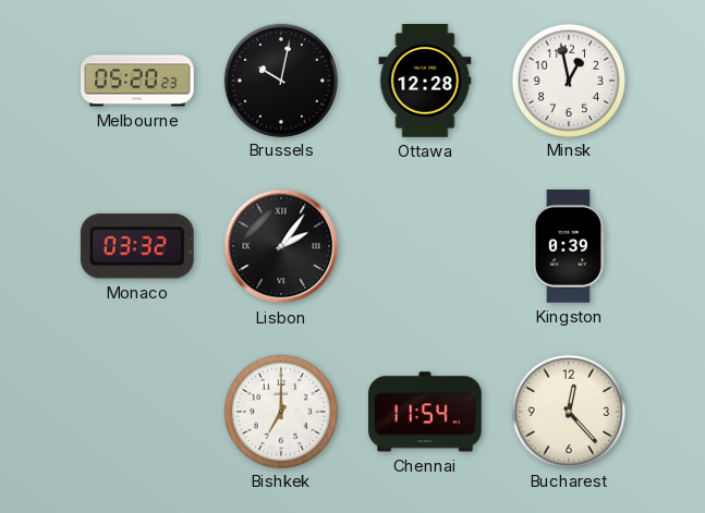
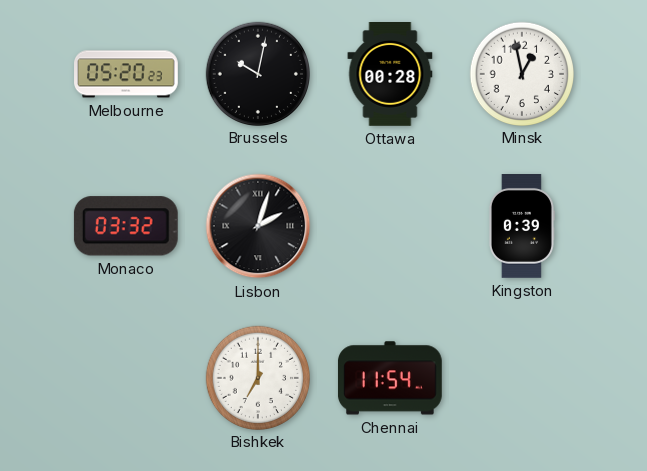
Ottawa: 12:28 -> 00:28
Lisbon: 2:06 -> 2:03
Bucharest: 12:23 -> none
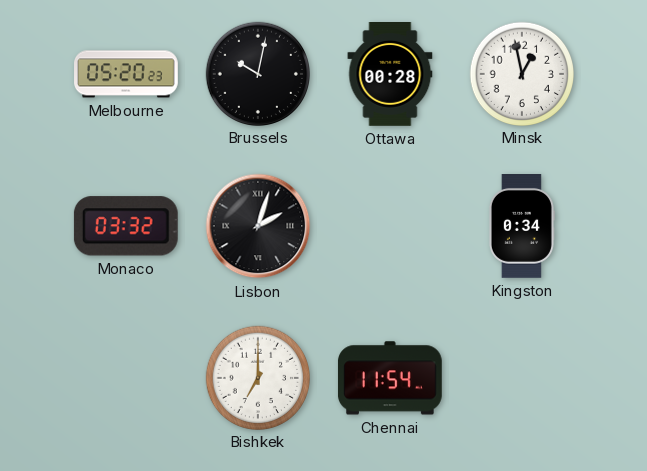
Kingston: 0:39 -> 0:34
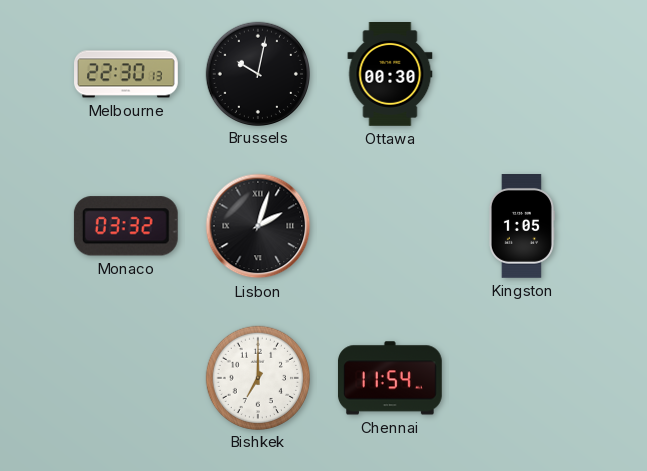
Melbourne: 05:20 -> 22:30
Ottawa: 00:28 -> 00:30
Minsk: 12:58 -> none
Kingston: 0:34 -> 1:05
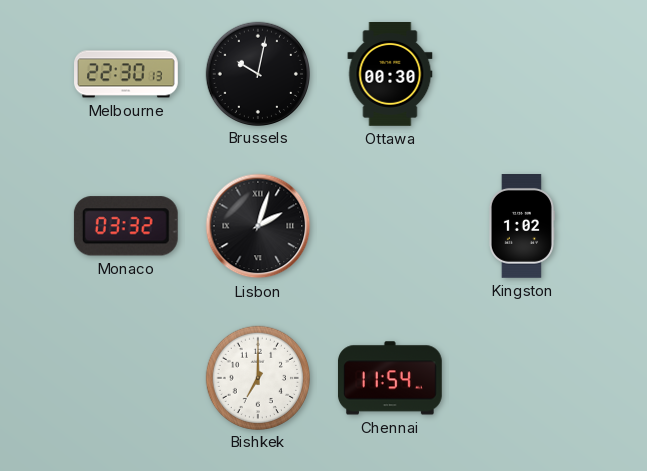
Kingston: 1:05 -> 1:02
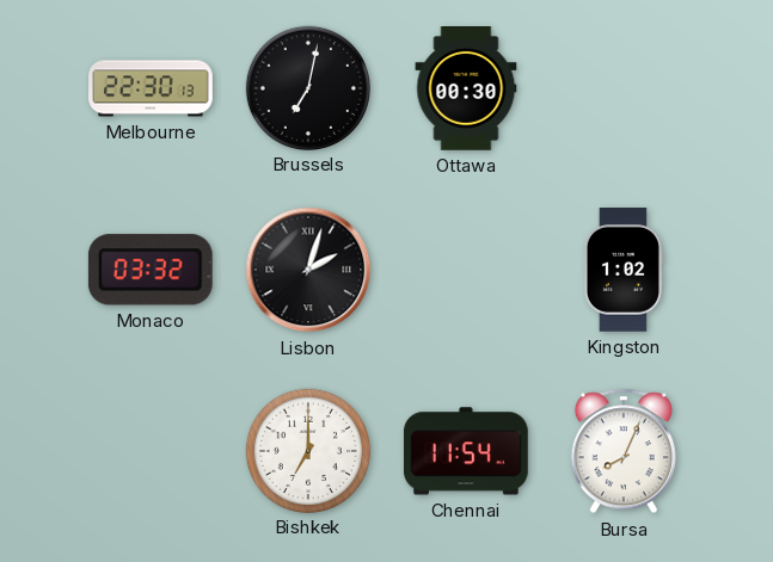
Brussels: 10:02 -> 7:02
Bursa: none -> 8:04
